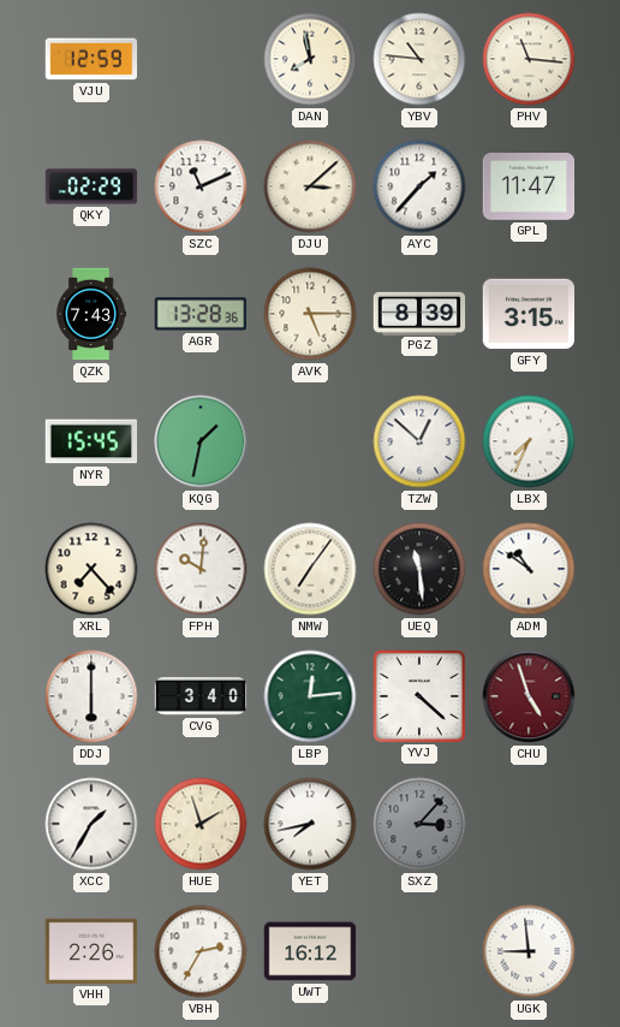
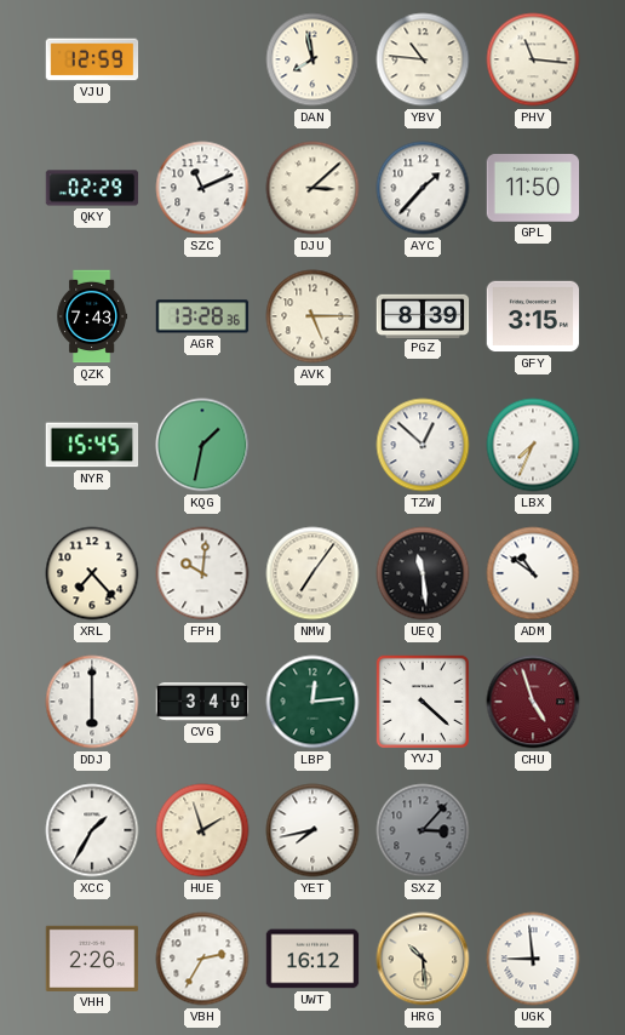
GPL: 11:47 -> 11:50
HRG: none -> 10:29
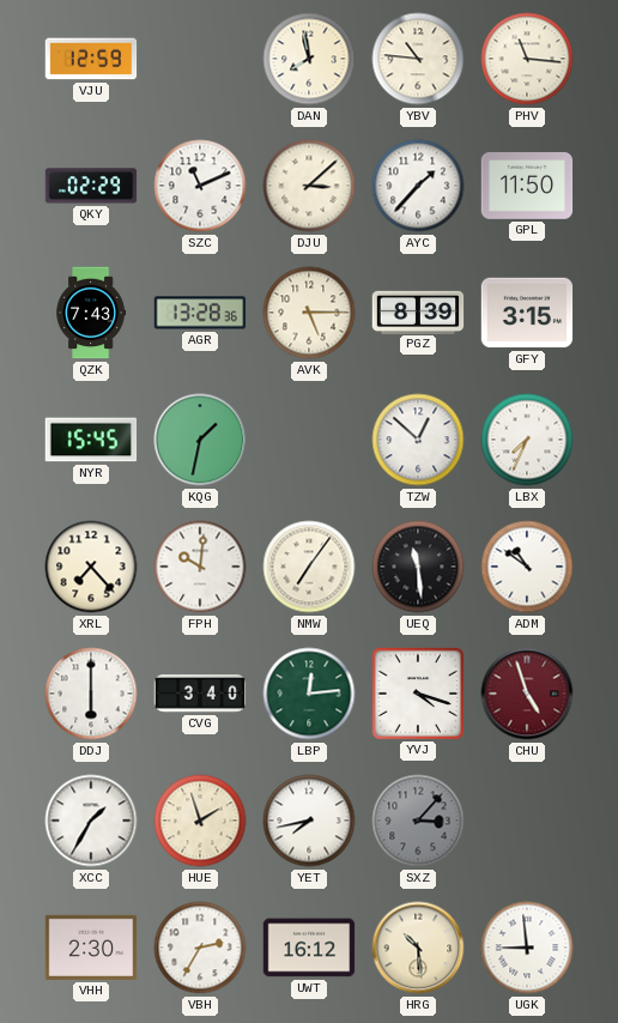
YVJ: 4:22 -> 4:18
VHH: 2:26 -> 2:30
